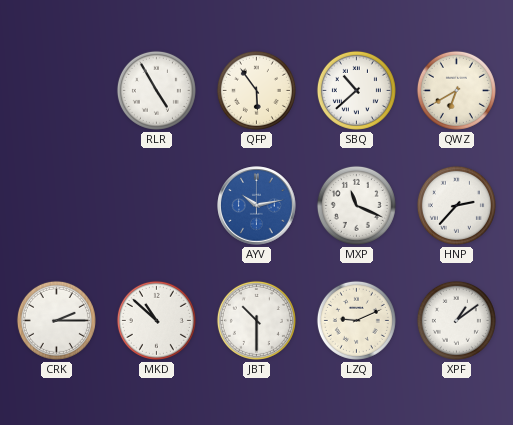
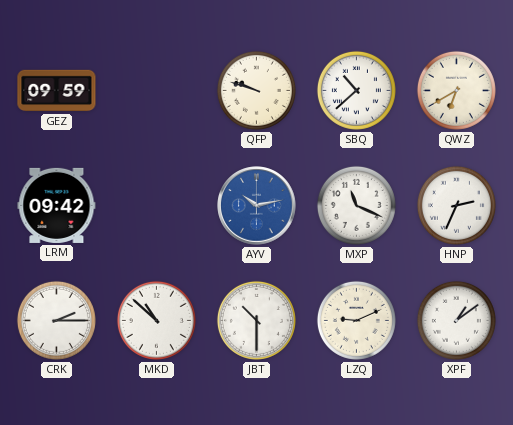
GEZ: none -> 09:59
RLR: 4:55 -> none
QFP: 5:54 -> 9:48
LRM: none -> 09:42
HNP: 2:37 -> 2:34
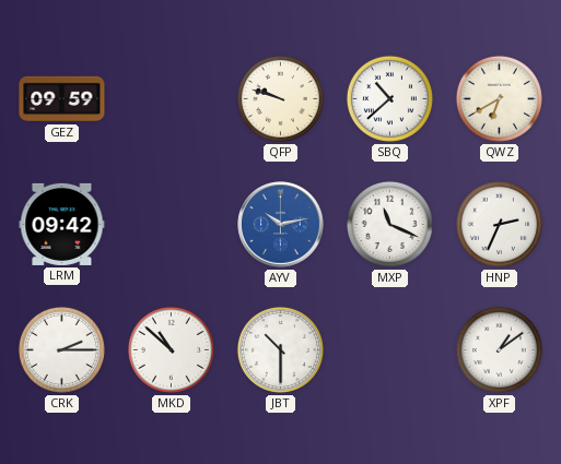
LZQ: 9:11 -> none
